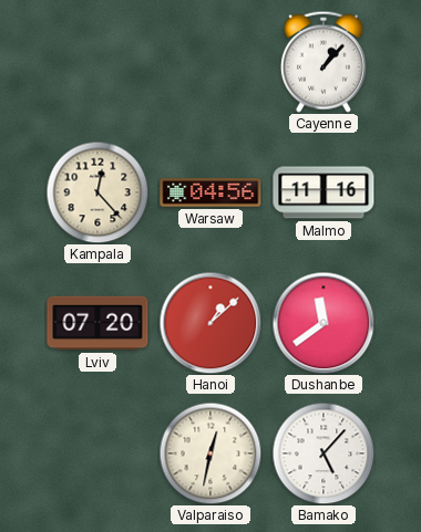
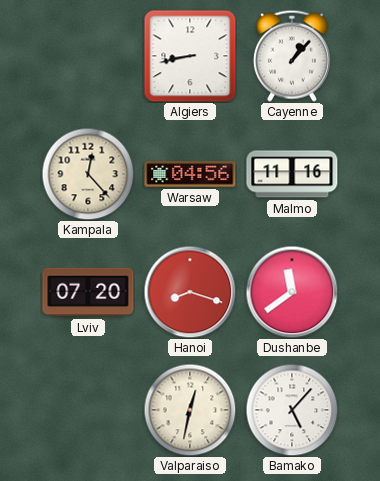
Algiers: none -> 8:43
Hanoi: 1:08 -> 8:18
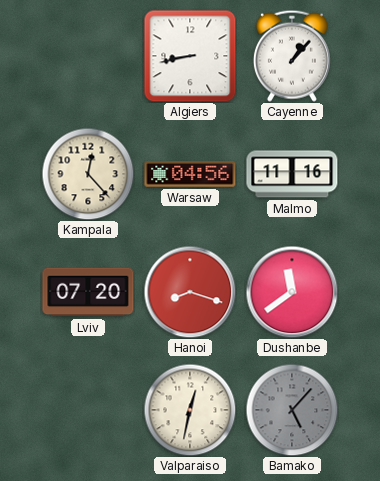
Bamako dial: white -> grey
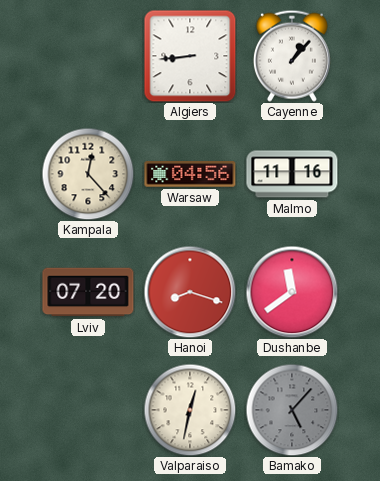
Algiers: 8:43 -> 8:44
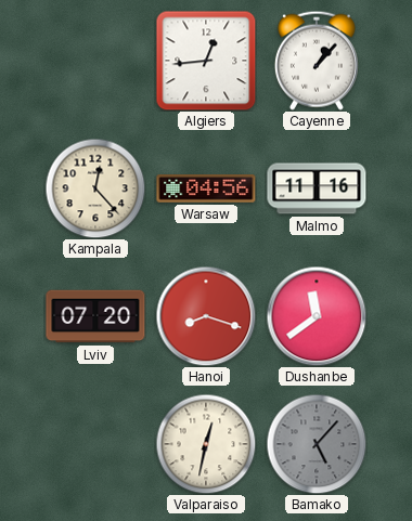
Algiers: 8:44 -> 12:44
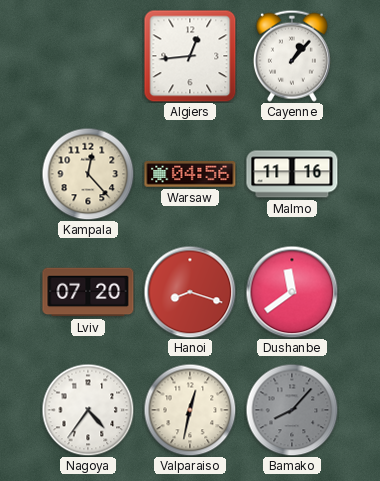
Nagoya: none -> 4:36
Bamako: 5:07 -> 8:07
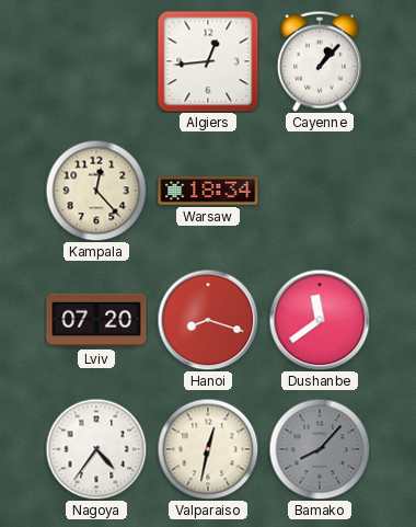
Warsaw: 04:56 -> 18:34
Malmo: 11:16 -> none
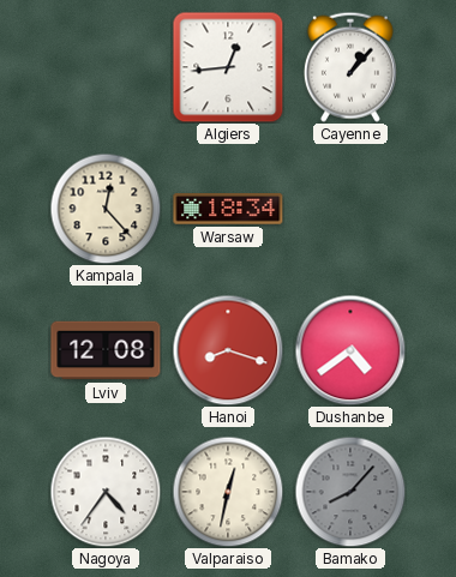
Lviv: 07:20 -> 12:08
Dushanbe: 11:39 -> 4:39
